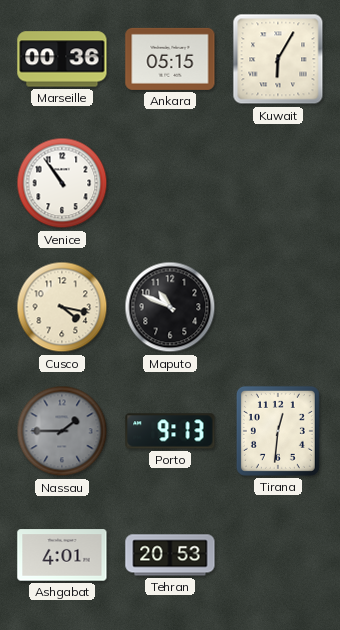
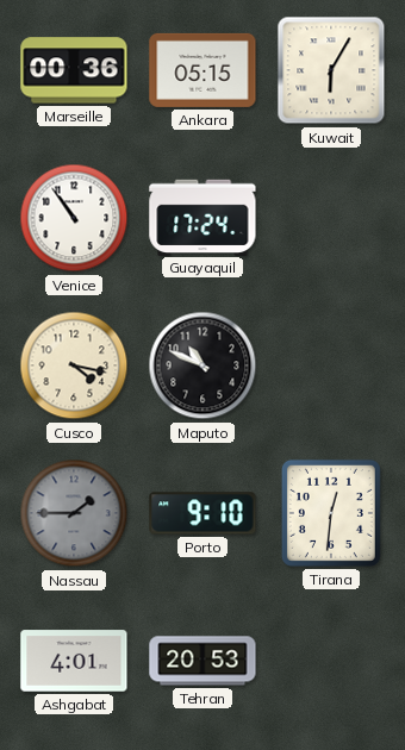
Guayaquil: none -> 17:24
Porto: 9:13 -> 9:10
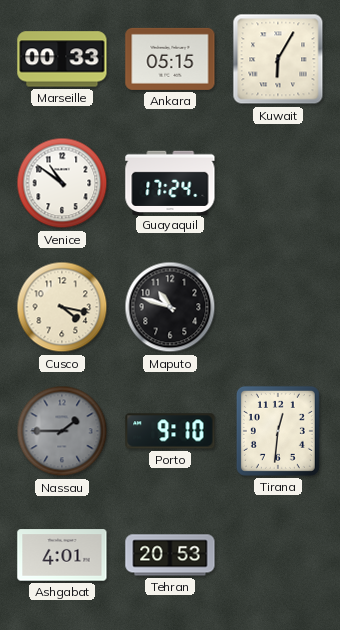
Marseille: 00:36 -> 00:33
Venice: 10:54 -> 10:51
Maputo: 10:49 -> 10:48
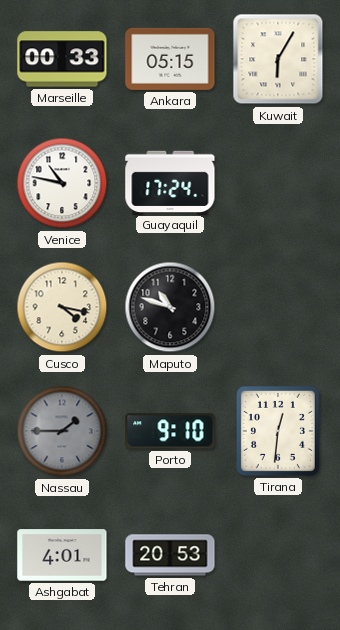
Venice: 10:51 -> 10:47
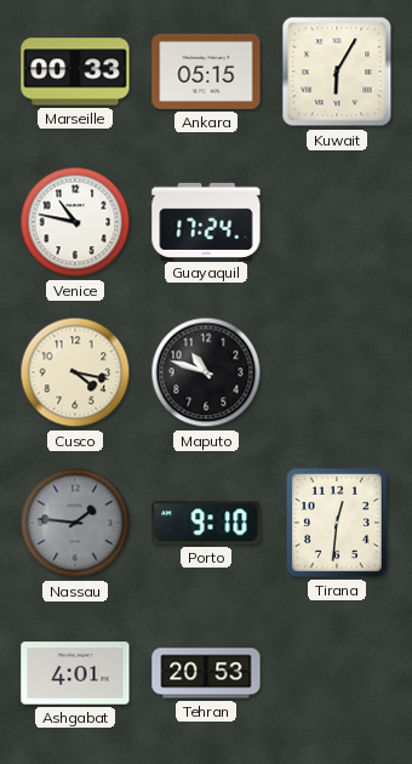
Nassau: 1:45 -> 1:46
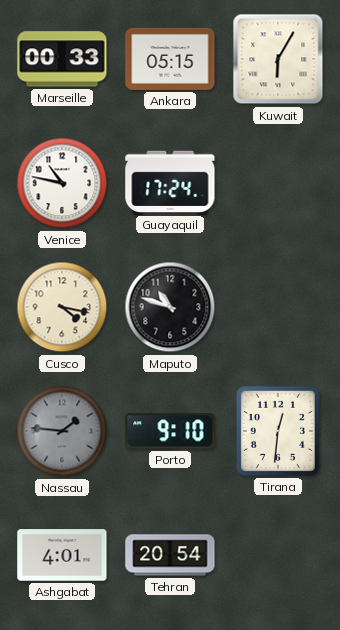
Tehran: 20:53 -> 20:54
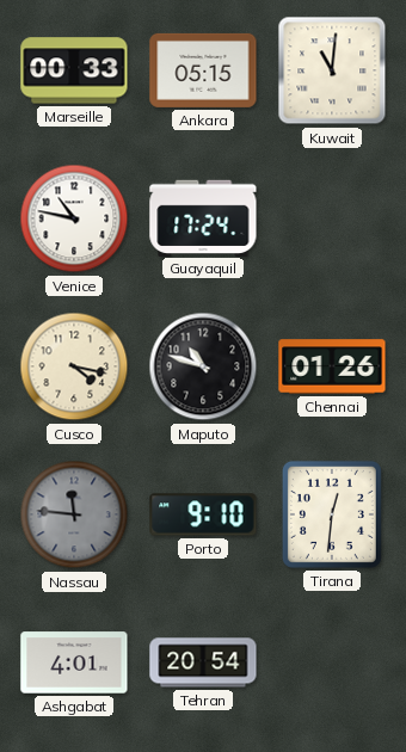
Kuwait: 6:05 -> 11:01
Chennai: none -> 01:26
Nassau: 1:46 -> 11:46
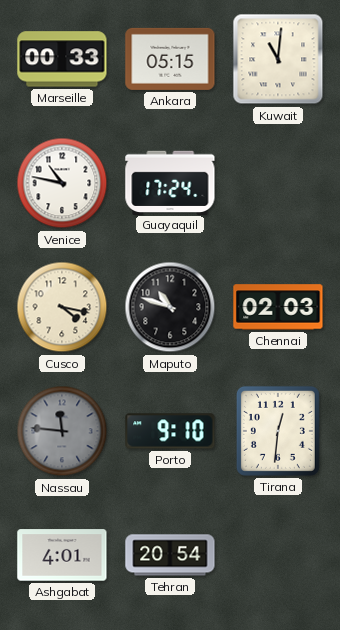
Chennai: 01:26 -> 02:03
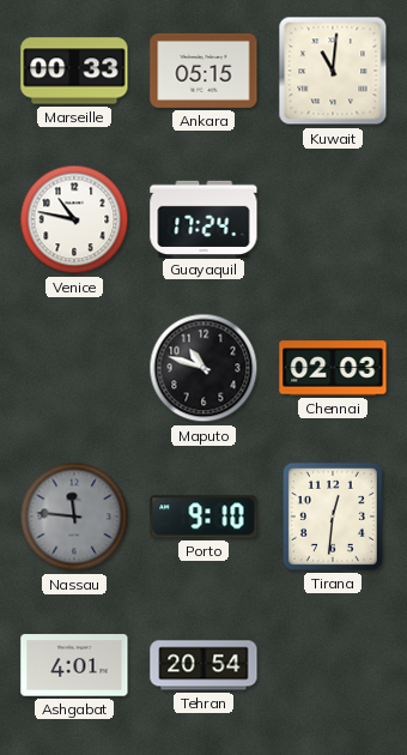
Cusco: 4:17 -> none
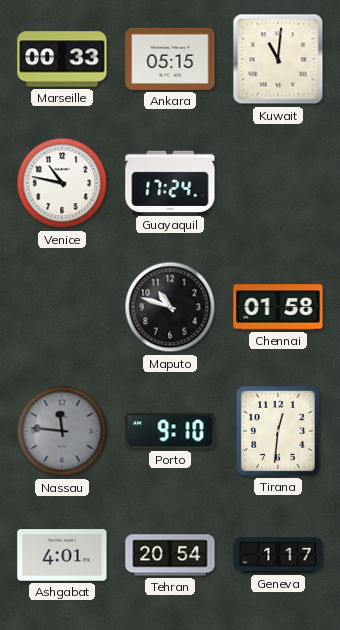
Chennai: 02:03 -> 01:58
Geneva: none -> 1:17
